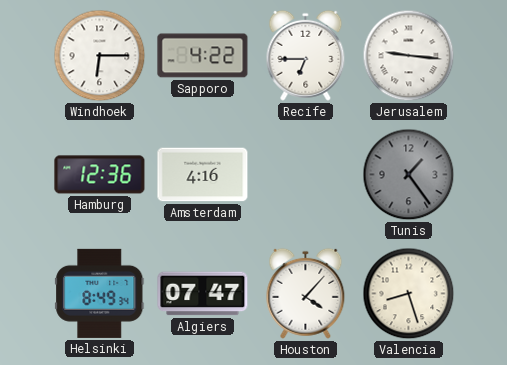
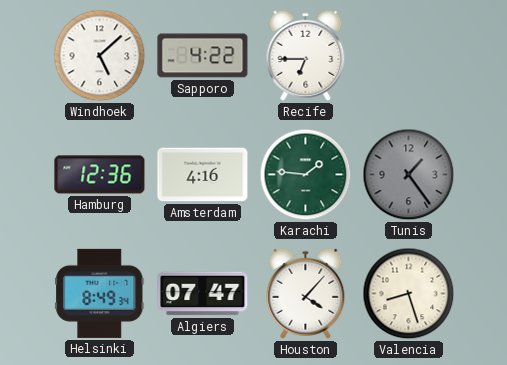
Windhoek: 6:15 -> 5:08
Jerusalem: 9:16 -> none
Karachi: none -> 1:46
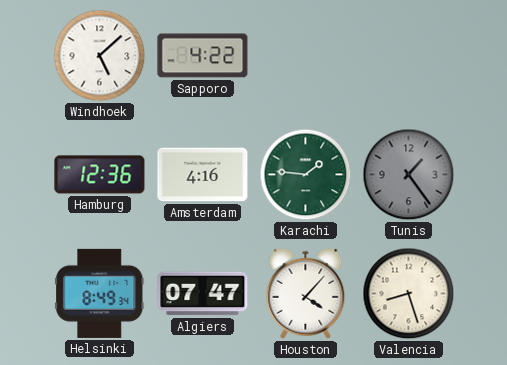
Recife: 6:45 -> none
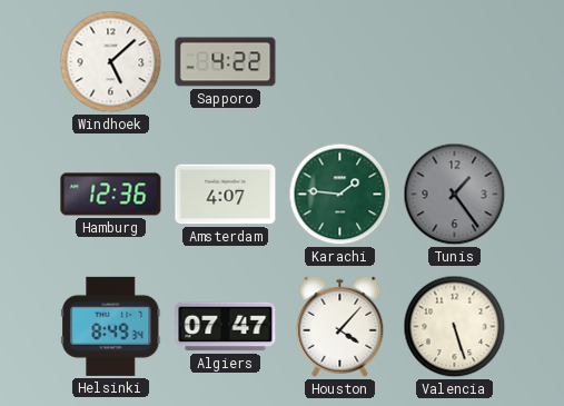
Amsterdam: 4:16 -> 4:07
Valencia: 8:27 -> 5:27
